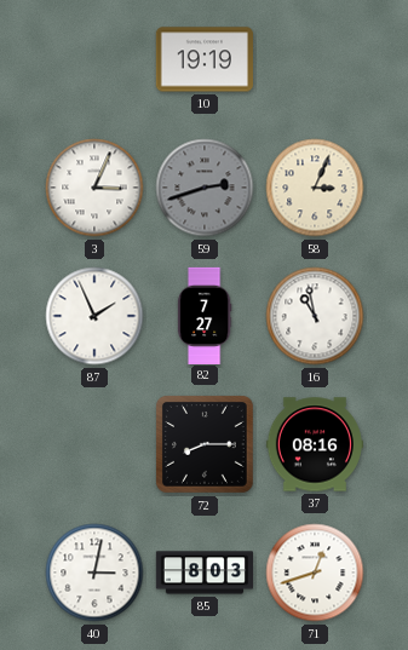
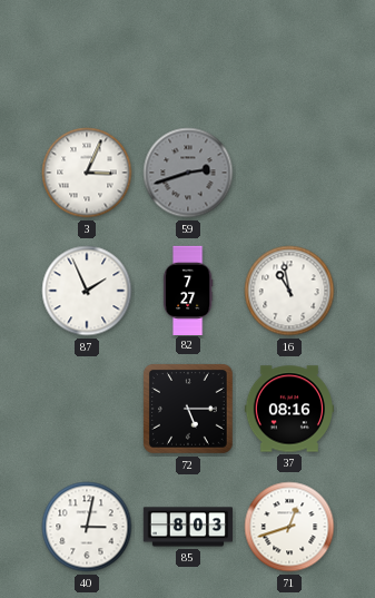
10: 19:19 -> none
58: 3:04 -> none
72: 8:15 -> 5:15
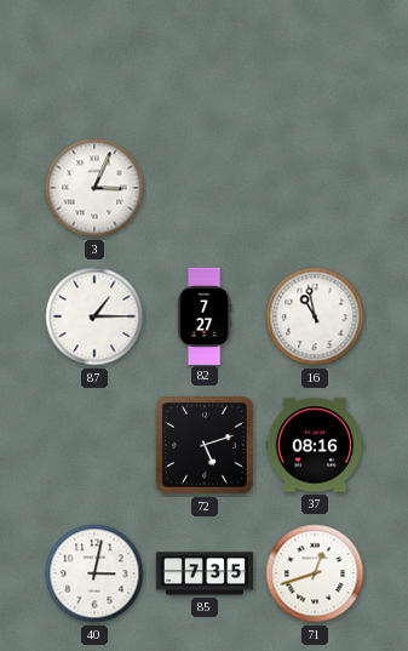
59: 2:42 -> none
87: 1:56 -> 1:15
72: 5:15 -> 5:12
85: 8:03 -> 7:35
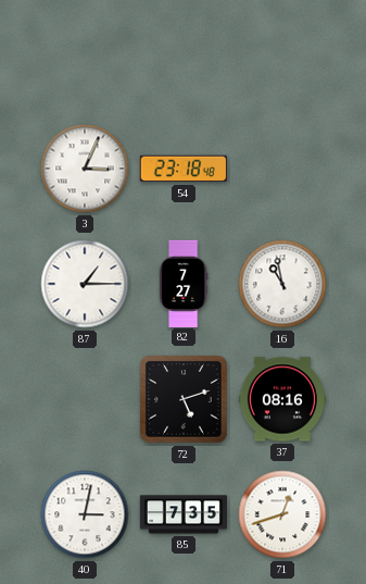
54: none -> 23:18
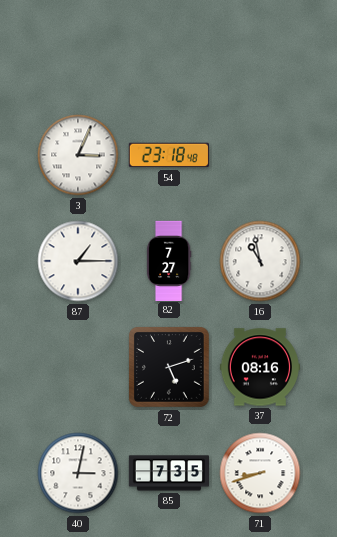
71: 12:42 -> 8:42
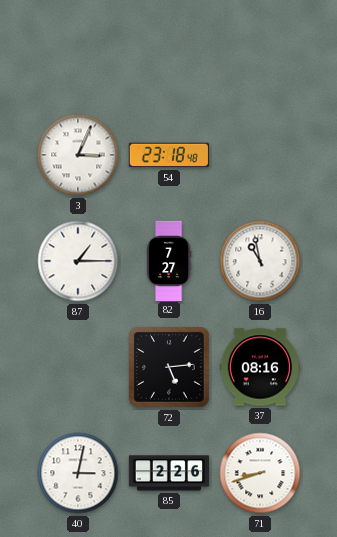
72: 5:12 -> 5:14
85: 7:35 -> 2:26
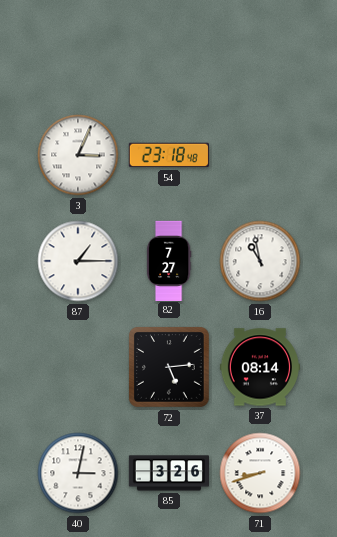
37: 08:16 -> 08:14
85: 2:26 -> 3:26
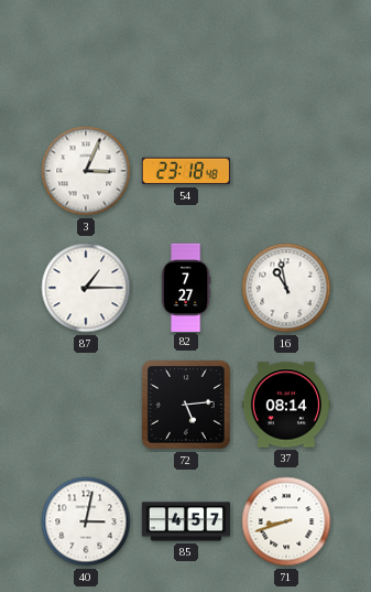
85: 3:26 -> 4:57
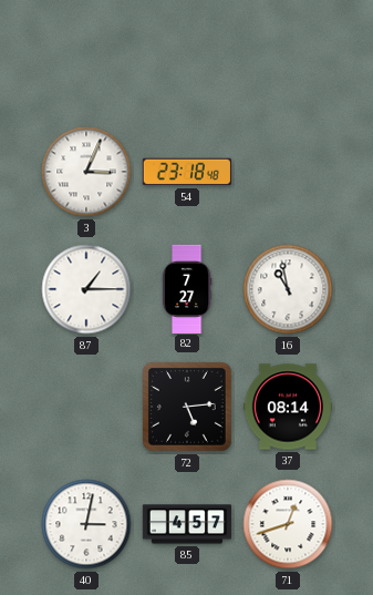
71: 8:42 -> 12:42
